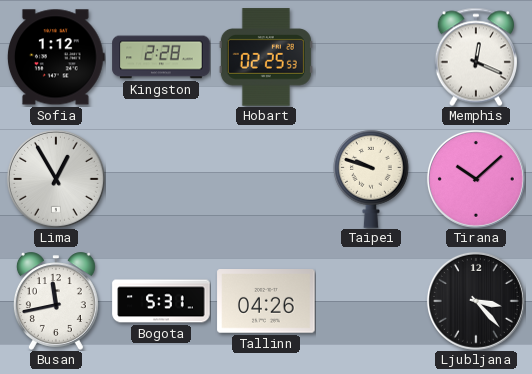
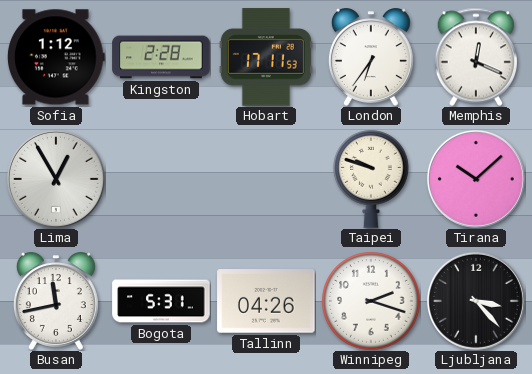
Hobart: 02:25 -> 17:11
London: none -> 6:36
Winnipeg: none -> 2:18
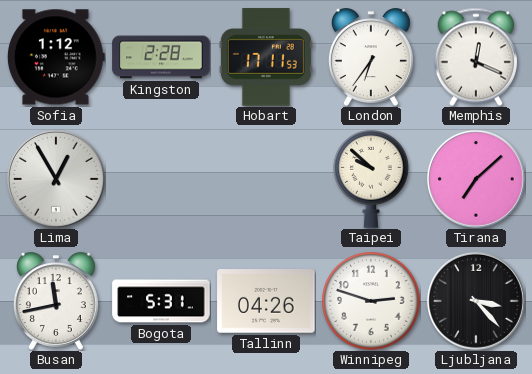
Taipei: 9:48 -> 9:52
Tirana: 10:08 -> 7:08
Winnipeg: 2:18 -> 2:48
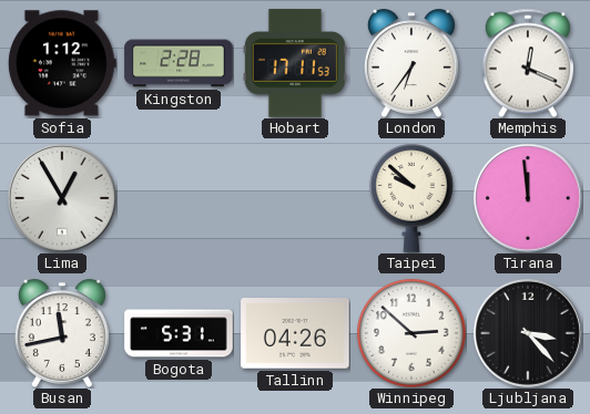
Tirana: 7:08 -> 11:59
Winnipeg: 2:48 -> 2:52
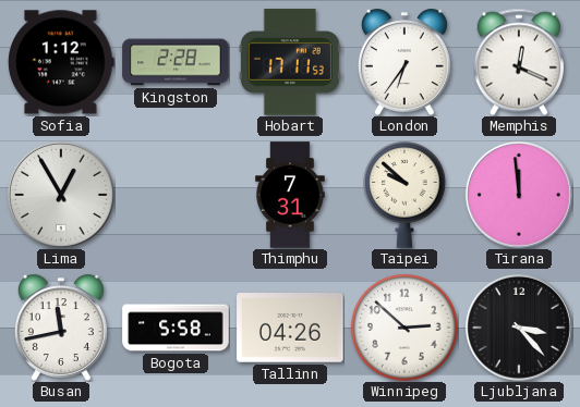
Thimphu: none -> 7:31
Bogota: 5:31 -> 5:58
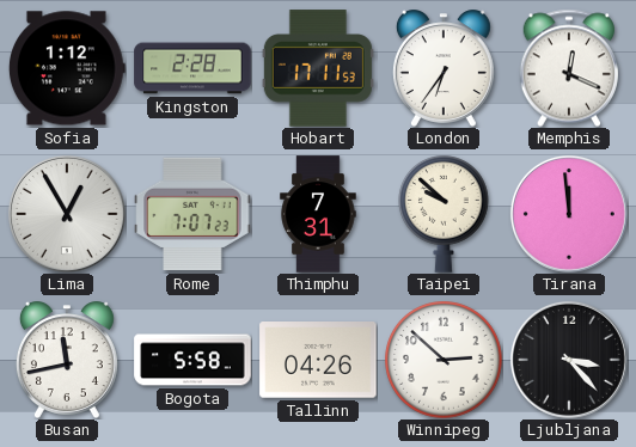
Rome: none -> 7:07
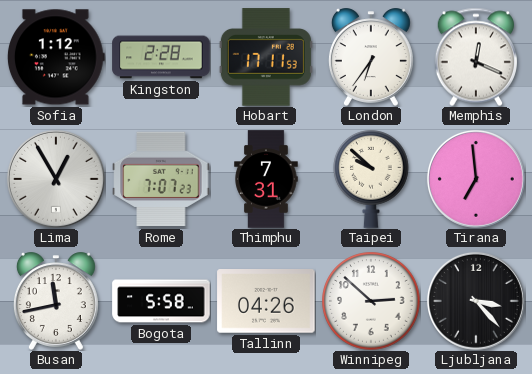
Tirana: 11:59 -> 6:59
